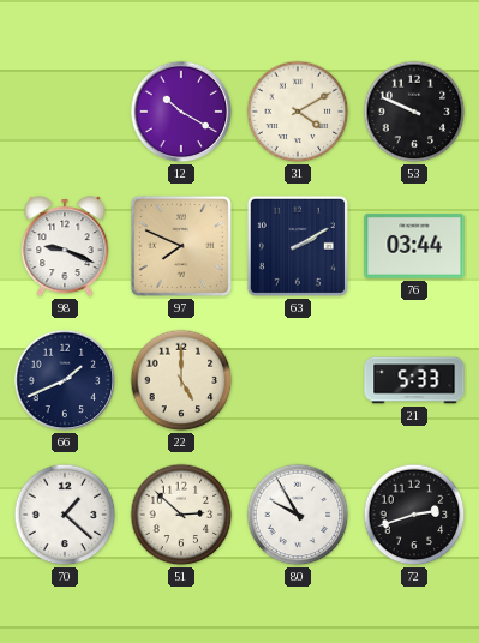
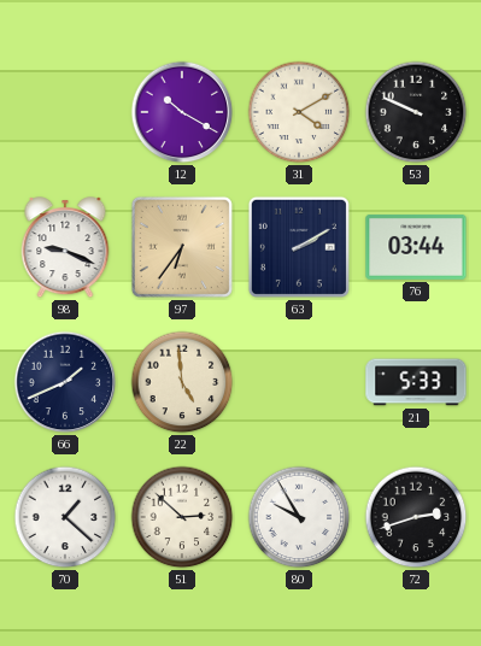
97: 7:49 -> 6:36
22: 5:00 -> 4:59
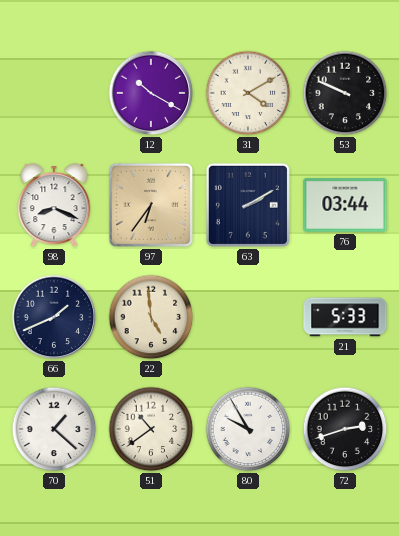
98: 9:19 -> 8:19
51: 2:52 -> 10:39
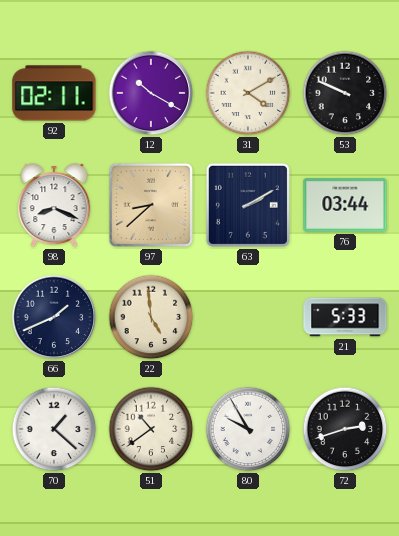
92: none -> 02:11
97: 6:36 -> 8:38
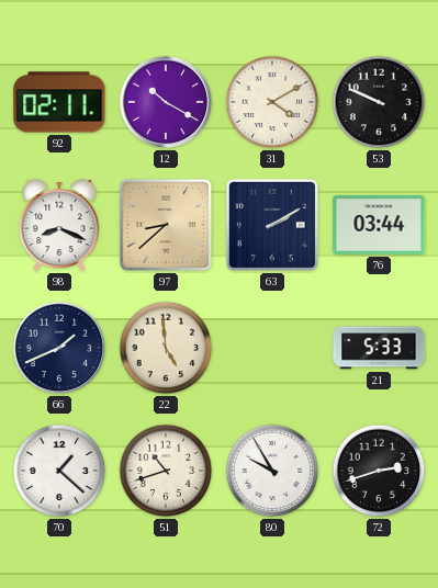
51: 10:39 -> 10:42
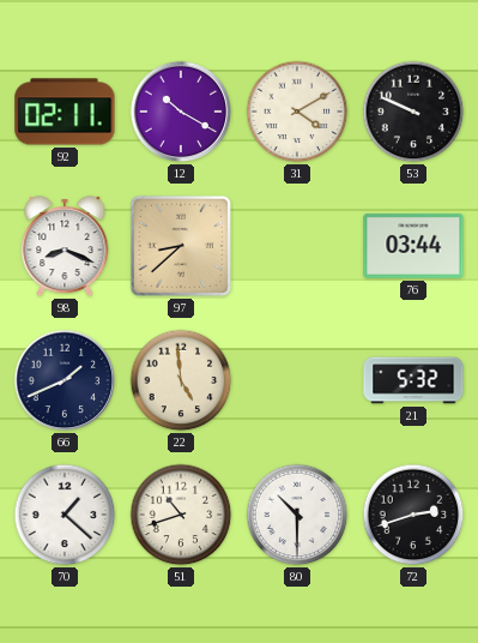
63: 2:10 -> none
21: 5:33 -> 5:32
80: 9:55 -> 10:30
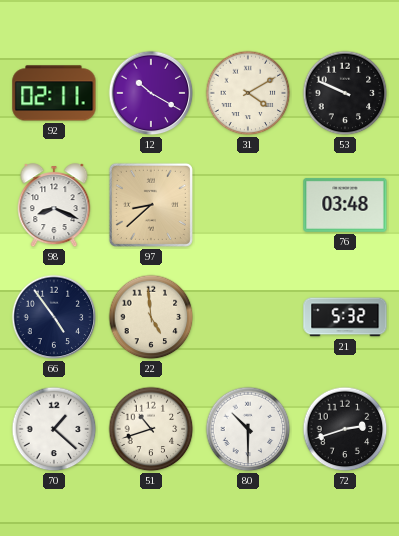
76: 03:44 -> 03:48
66: 1:41 -> 4:54
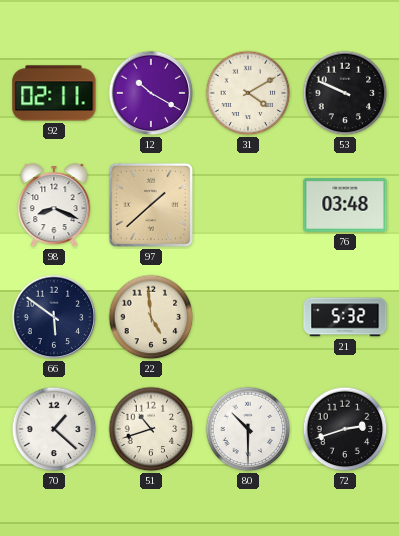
97: 8:38 -> 1:38
66: 4:54 -> 5:51
